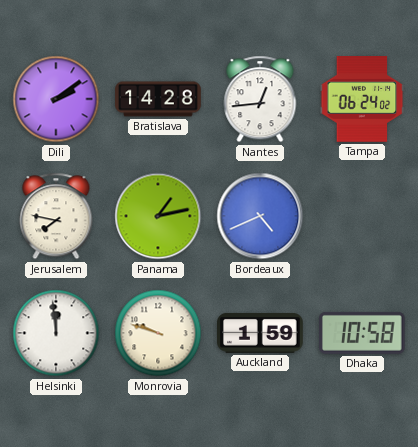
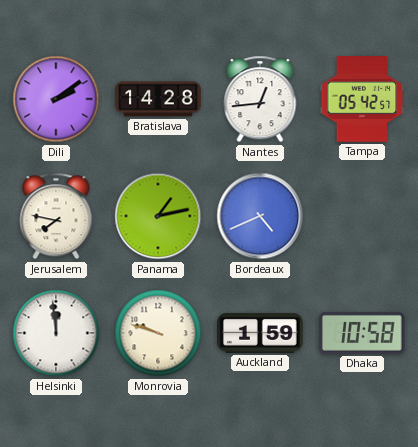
Tampa: 06:24 -> 05:42
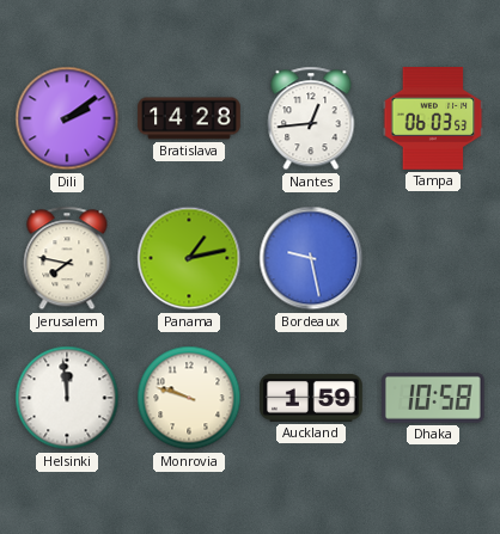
Tampa: 05:42 -> 06:03
Bordeaux: 4:41 -> 9:28
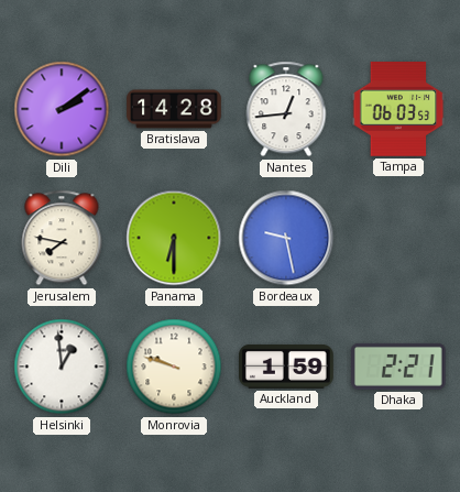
Panama: 1:13 -> 6:30
Helsinki: 11:59 -> 12:59
Dhaka: 10:58 -> 2:21
